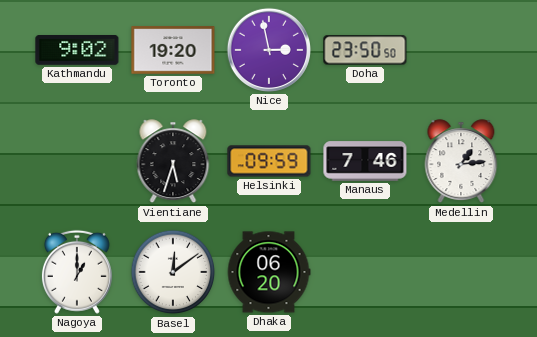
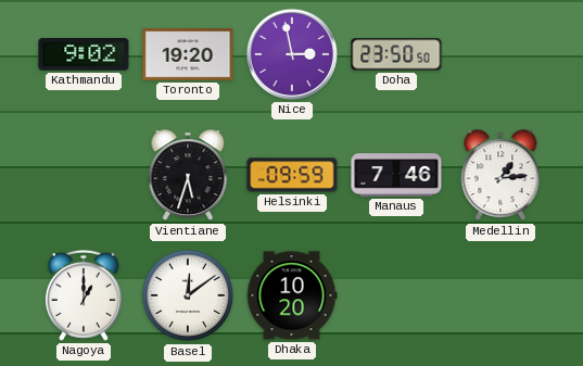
Dhaka: 06:20 -> 10:20
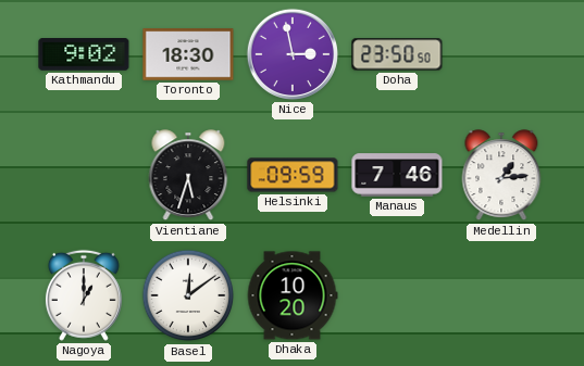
Toronto: 19:20 -> 18:30
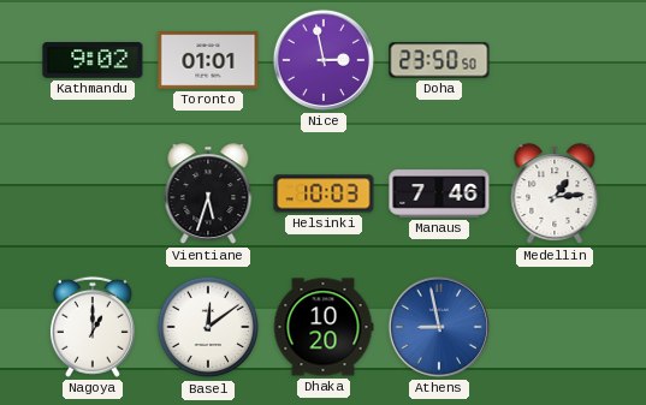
Toronto: 18:30 -> 01:01
Helsinki: 09:59 -> 10:03
Athens: none -> 8:58
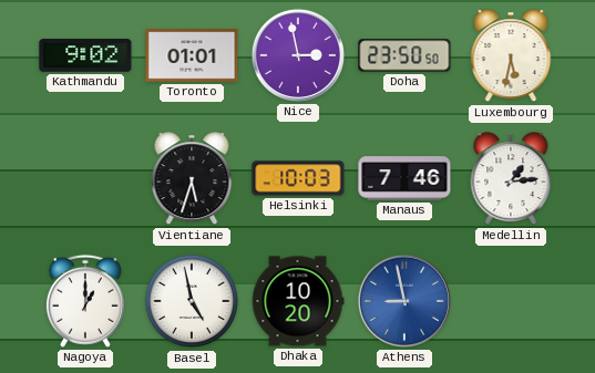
Luxembourg: none -> 5:32
Basel: 12:09 -> 4:58
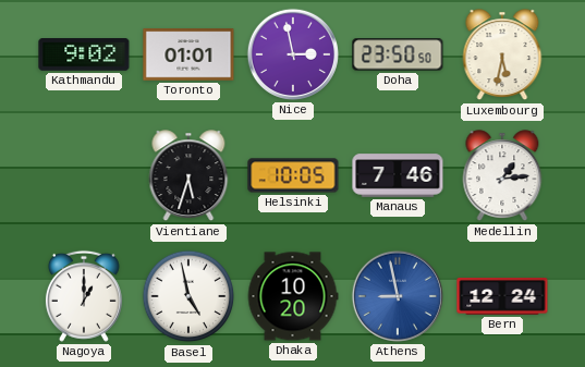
Helsinki: 10:03 -> 10:05
Bern: none -> 12:24
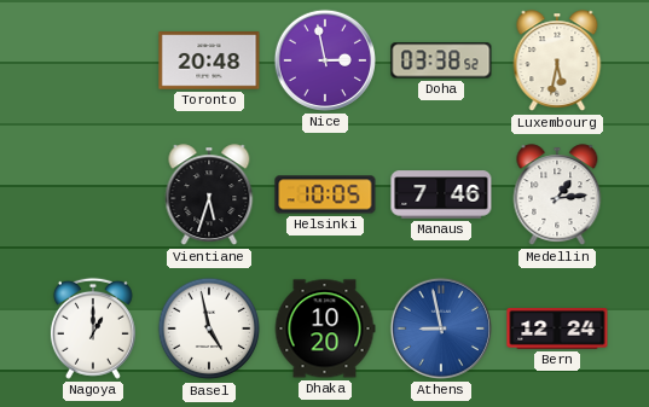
Kathmandu: 9:02 -> none
Toronto: 01:01 -> 20:48
Doha: 23:50 -> 03:38
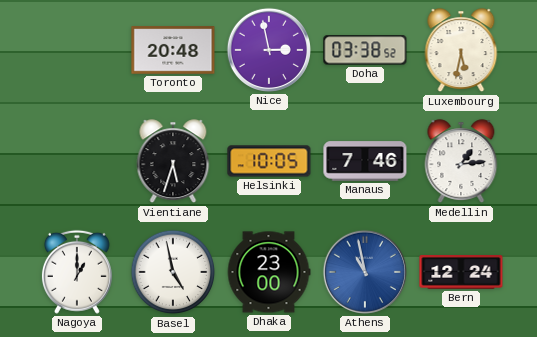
Dhaka: 10:20 -> 23:00
Athens: 8:58 -> 10:58
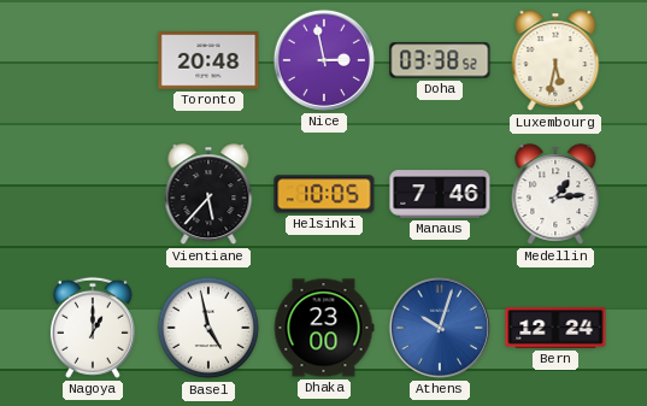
Vientiane: 5:33 -> 5:37
Athens: 10:58 -> 10:03
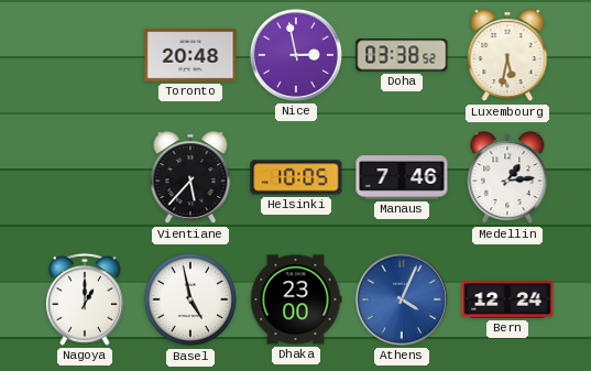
Athens: 10:03 -> 4:04
